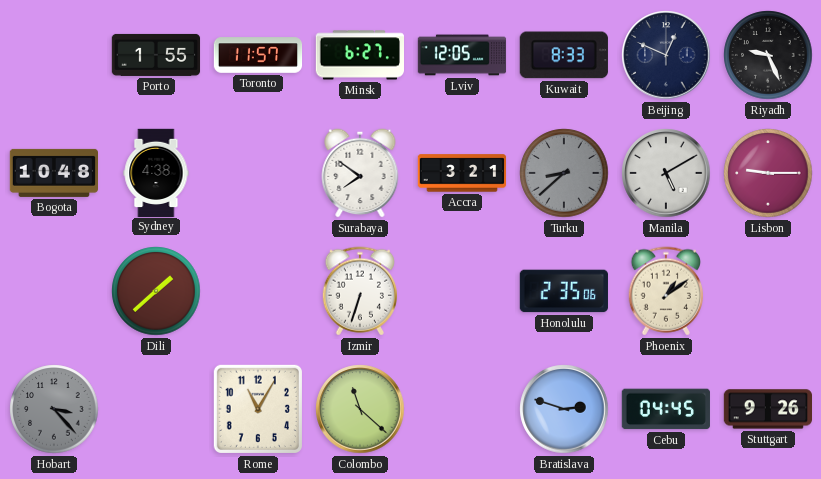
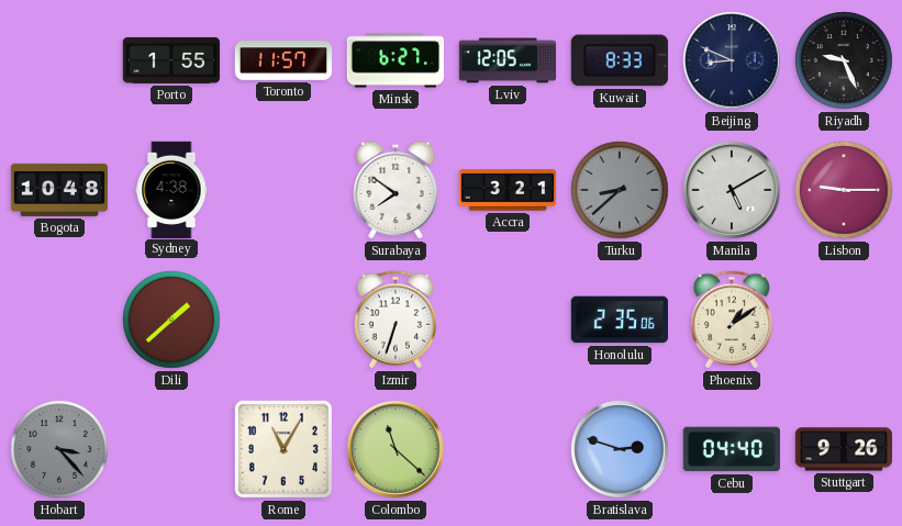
Beijing: 12:49 -> 8:49
Cebu: 04:45 -> 04:40
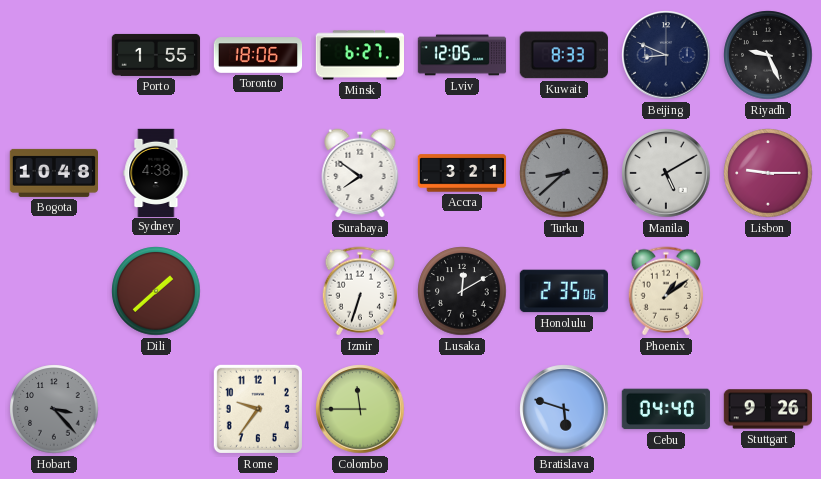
Toronto: 11:57 -> 18:06
Lusaka: none -> 12:10
Rome: 11:05 -> 9:36
Colombo: 11:22 -> 11:45
Bratislava: 2:48 -> 5:48
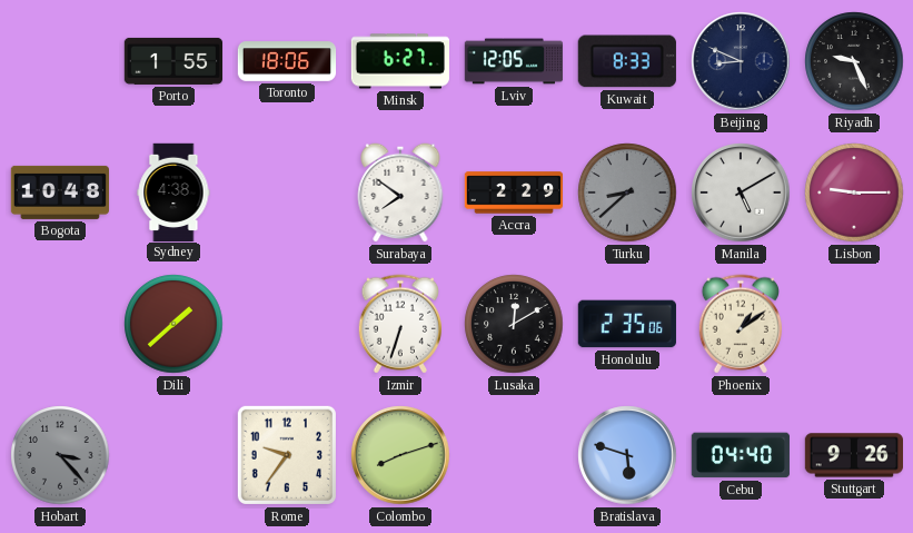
Accra: 3:21 -> 2:29
Colombo: 11:45 -> 8:12
